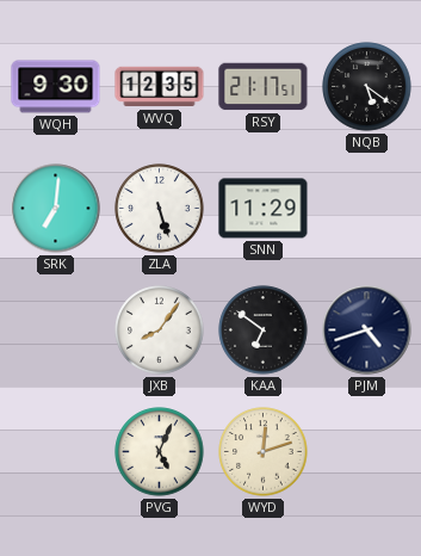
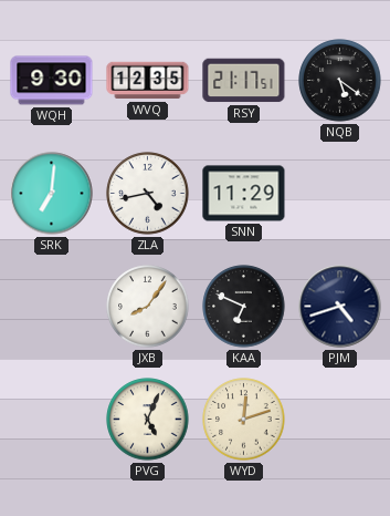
ZLA: 5:27 -> 4:43
KAA: 6:51 -> 6:49
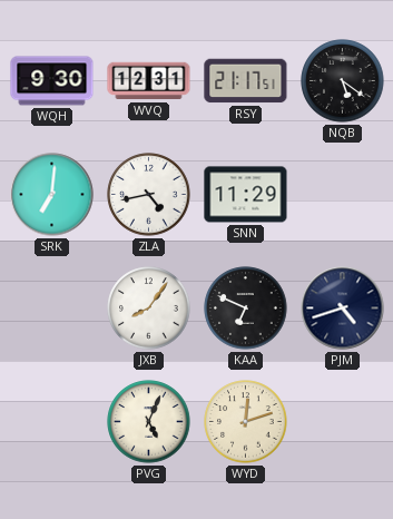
WVQ: 12:35 -> 12:31
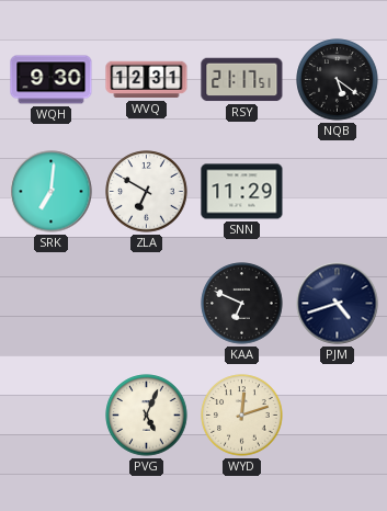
ZLA: 4:43 -> 6:50
JXB: 8:06 -> none
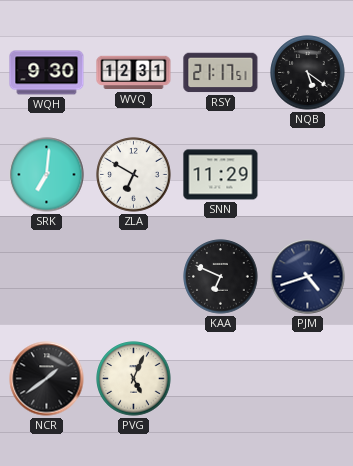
NCR: none -> 1:39
WYD: 12:12 -> none
